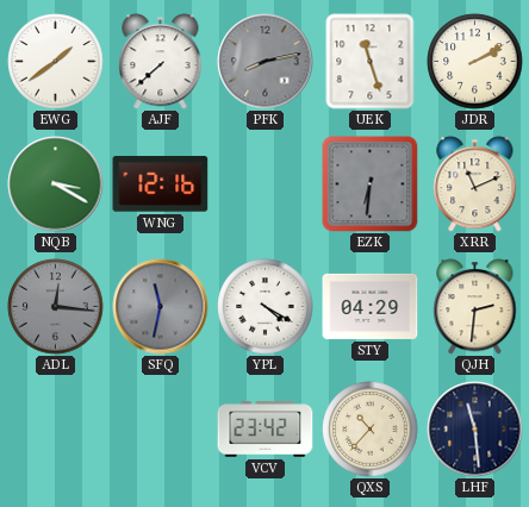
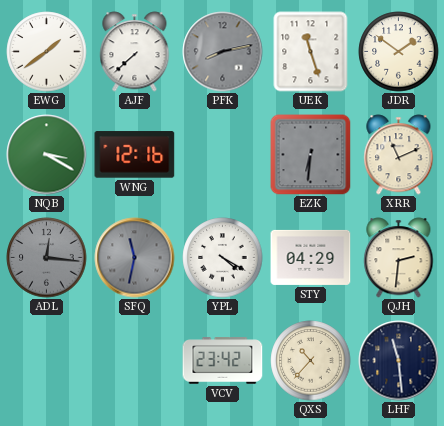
JDR: 2:10 -> 1:51
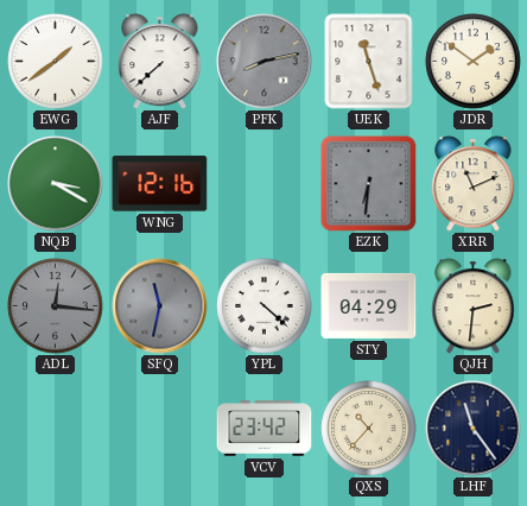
YPL: 4:20 -> 4:22
LHF: 11:29 -> 11:24
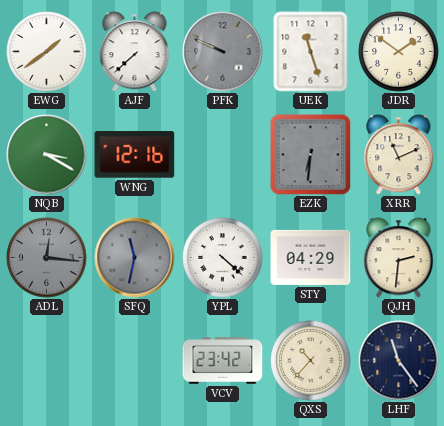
PFK: 8:13 -> 9:49
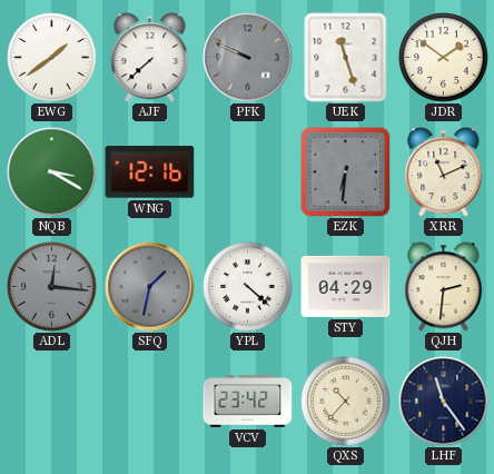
SFQ: 11:32 -> 1:32
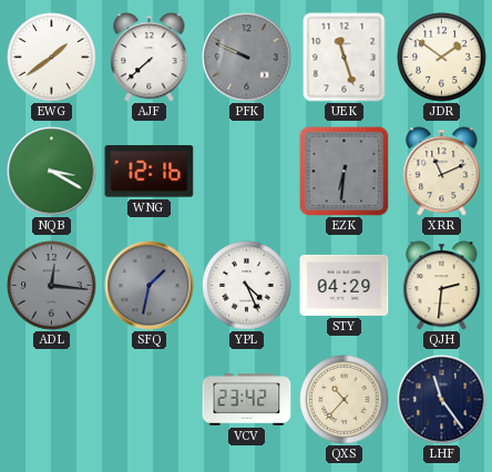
YPL: 4:22 -> 4:26
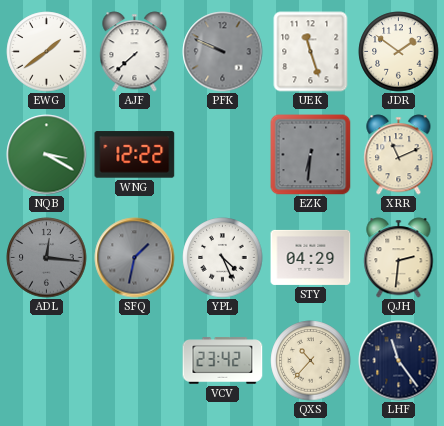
WNG: 12:16 -> 12:22
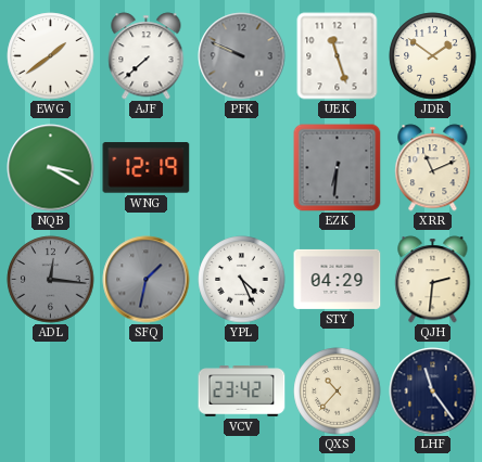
WNG: 12:22 -> 12:19
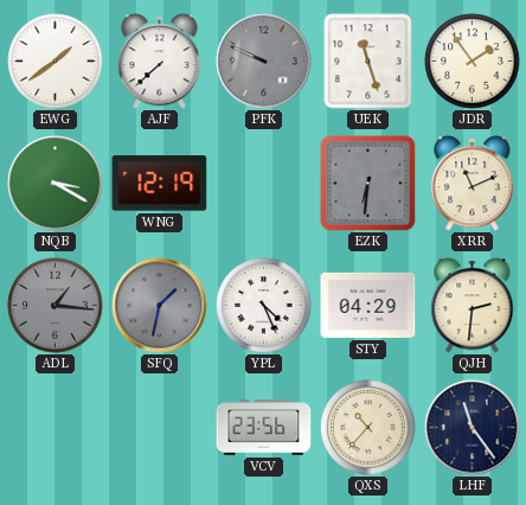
JDR: 1:51 -> 1:54
ADL: 12:16 -> 1:16
VCV: 23:42 -> 23:56
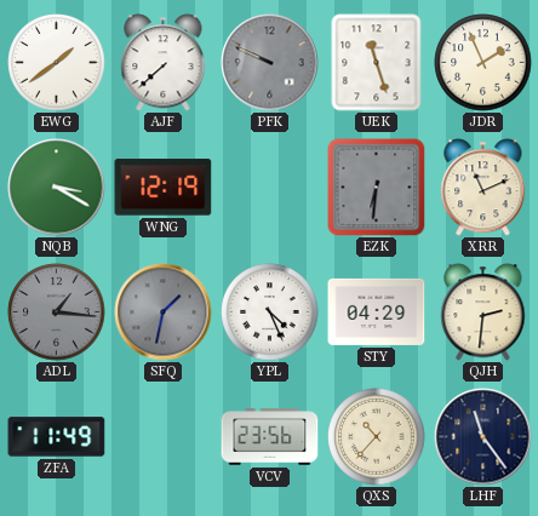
JDR: 1:54 -> 1:56
ZFA: none -> 11:49
